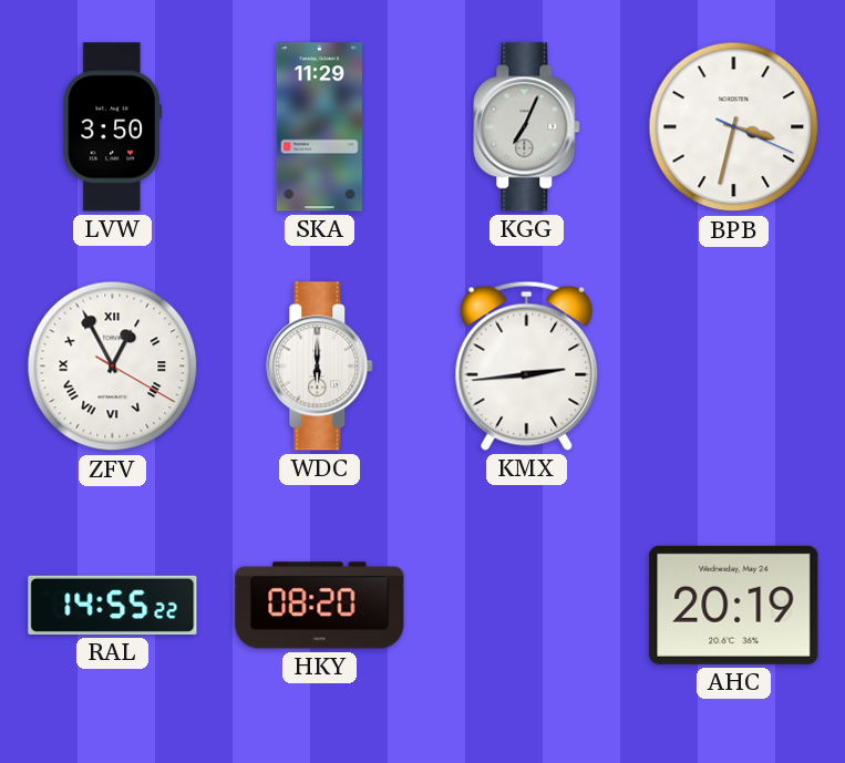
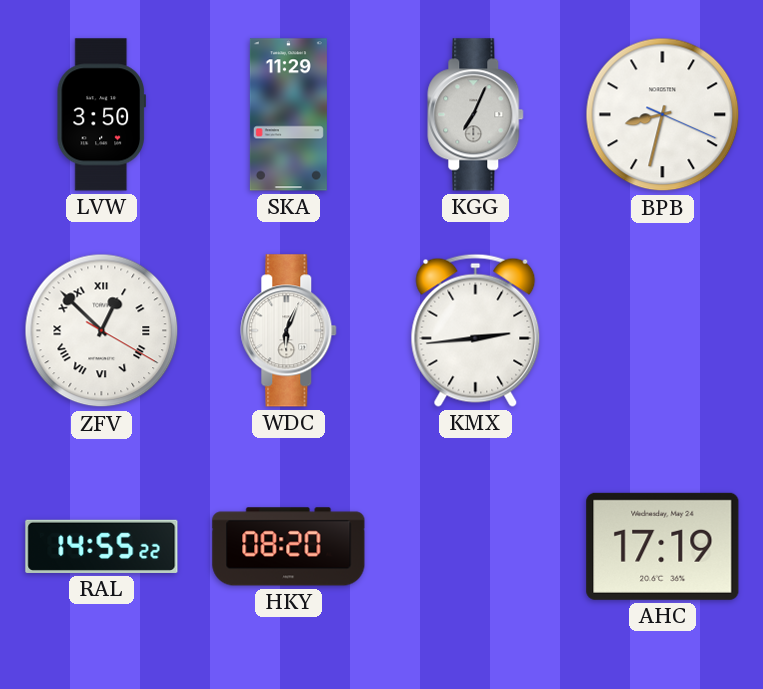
BPB: 3:32 -> 8:32
ZFV: 12:55 -> 12:52
WDC: 6:00 -> 6:04
AHC: 20:19 -> 17:19
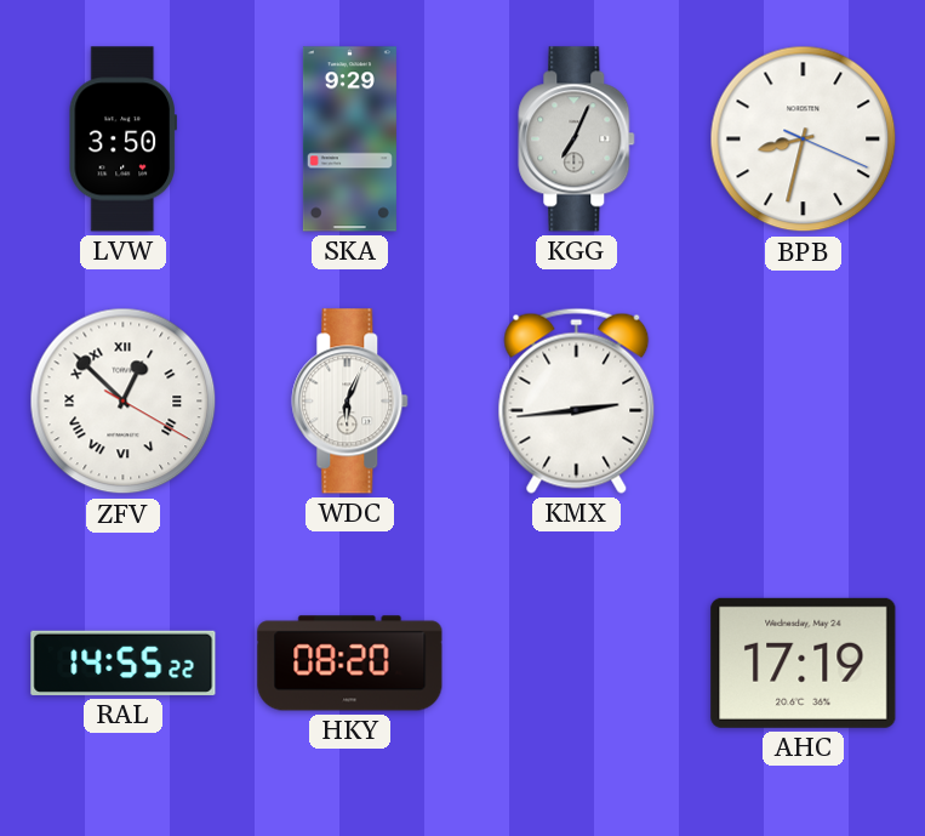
SKA: 11:29 -> 9:29
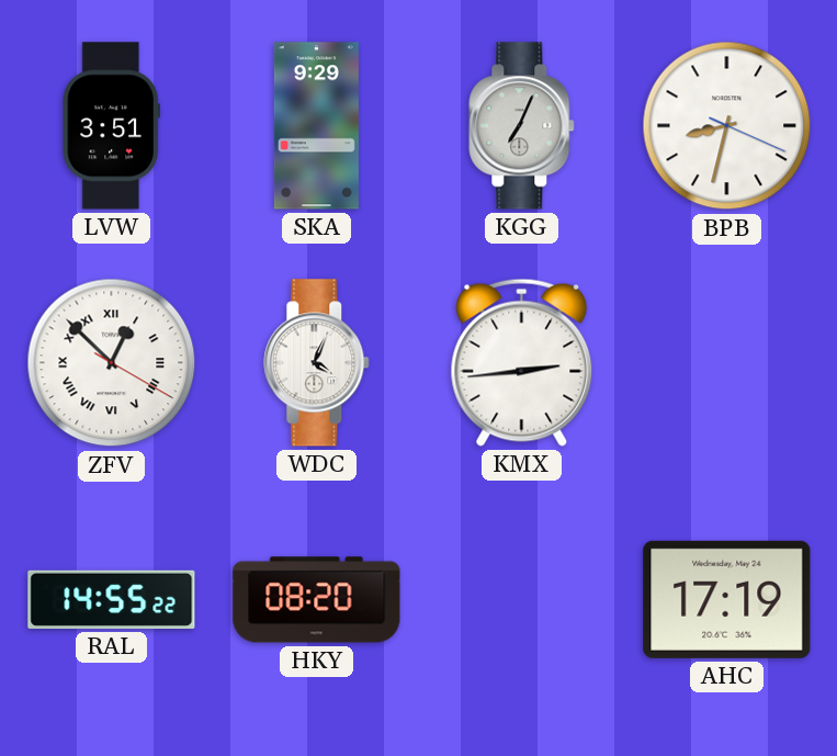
LVW: 3:50 -> 3:51
WDC: 6:04 -> 4:04
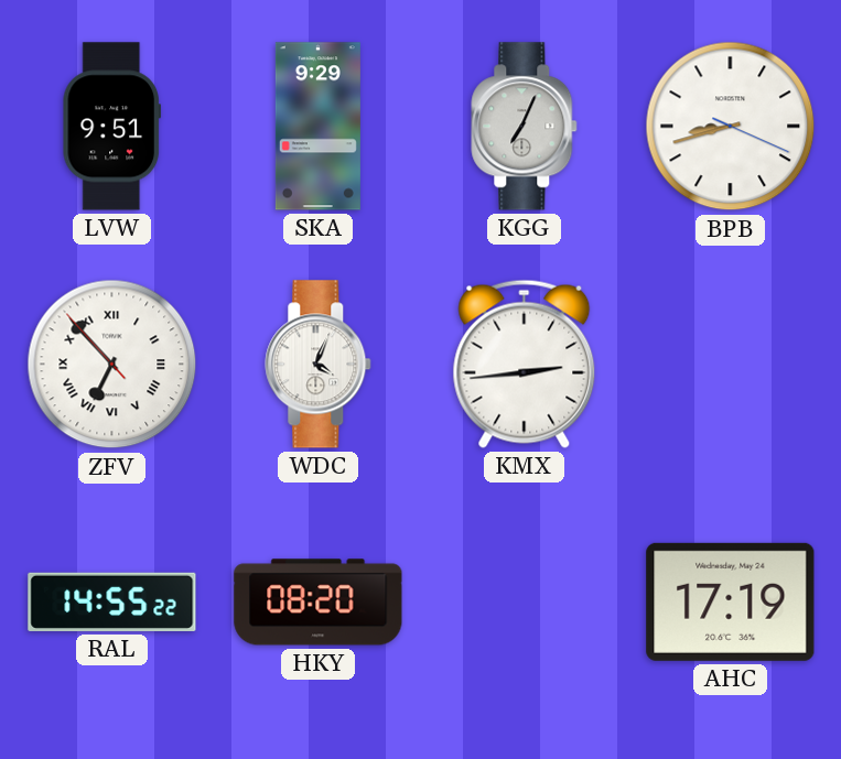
LVW: 3:51 -> 9:51
BPB: 8:32 -> 8:42
ZFV: 12:52 -> 6:52
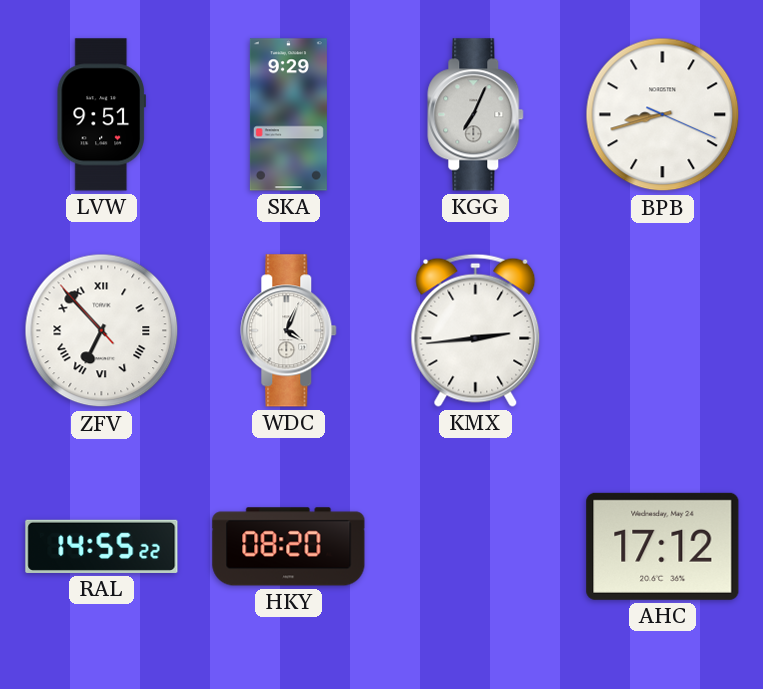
AHC: 17:19 -> 17:12
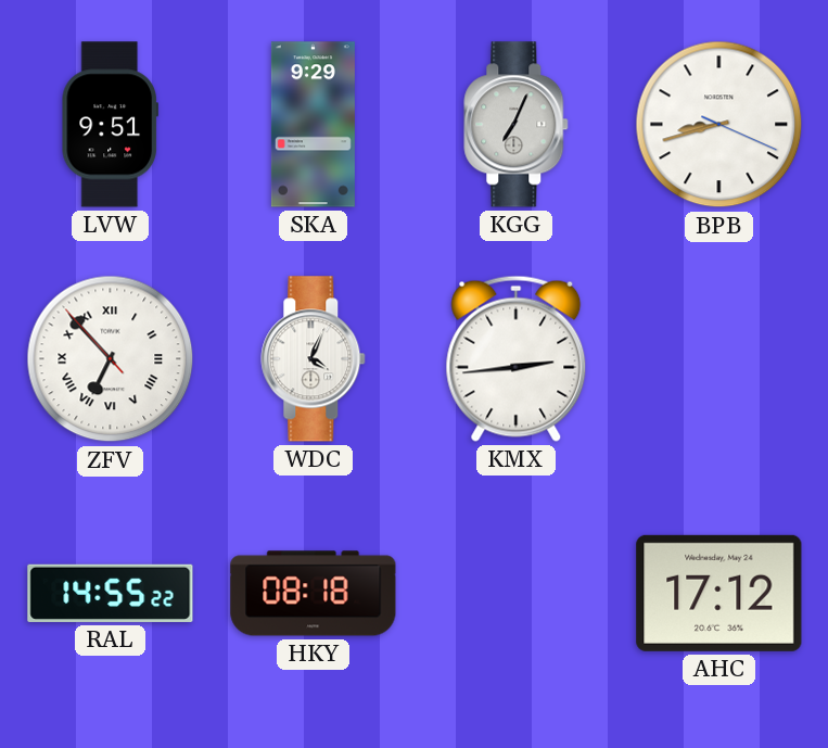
HKY: 08:20 -> 08:18
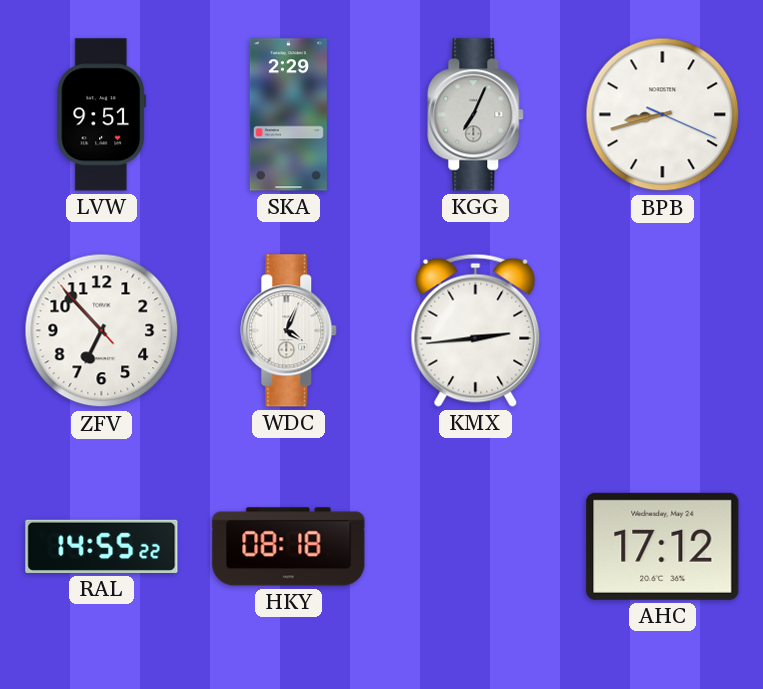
SKA: 9:29 -> 2:29
ZFV numerals: Roman -> Arabic
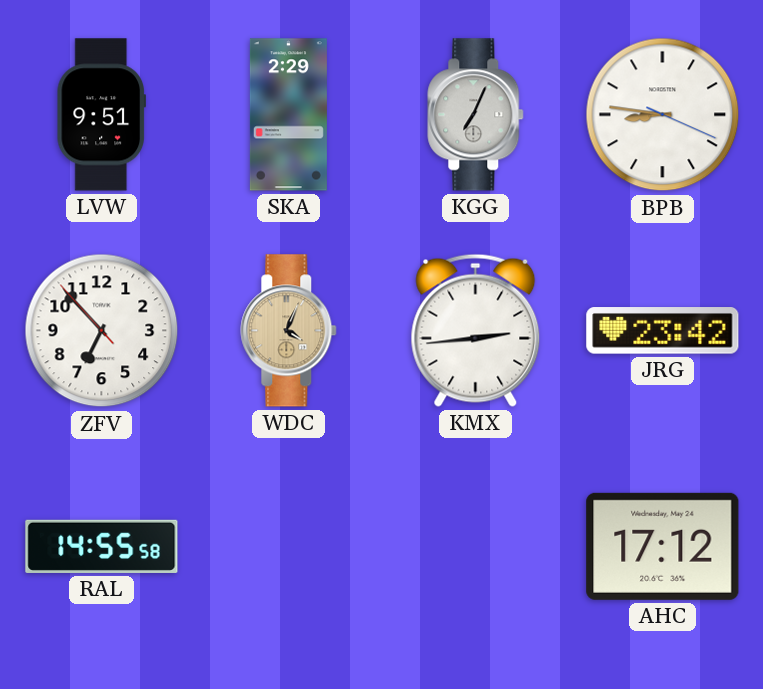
BPB: 8:42 -> 8:46
WDC dial: white -> champagne
JRG: none -> 23:42
RAL: 14:55:22 -> 14:55:58
HKY: 08:18 -> none
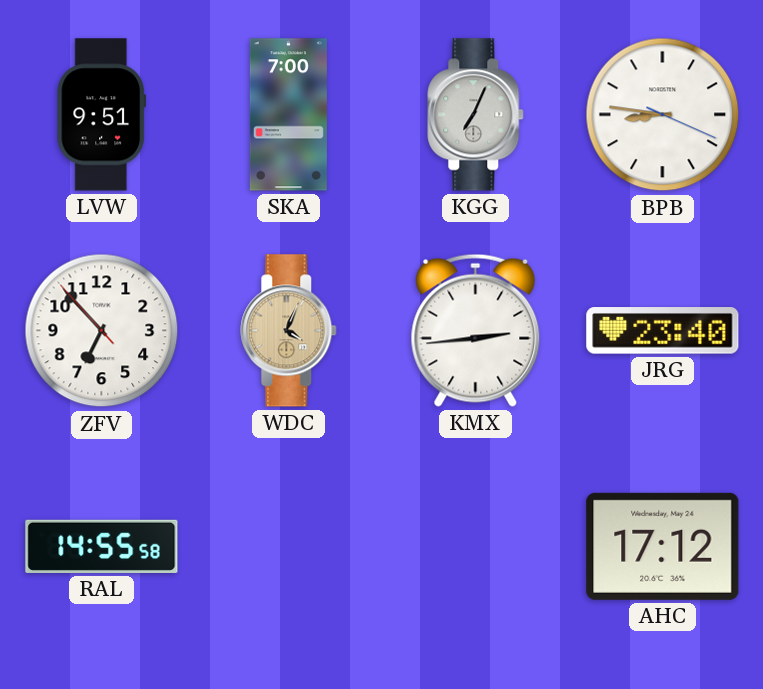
SKA: 2:29 -> 7:00
JRG: 23:42 -> 23:40
